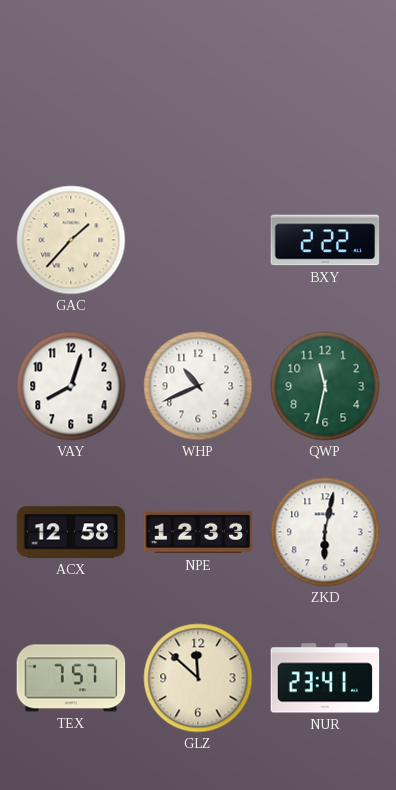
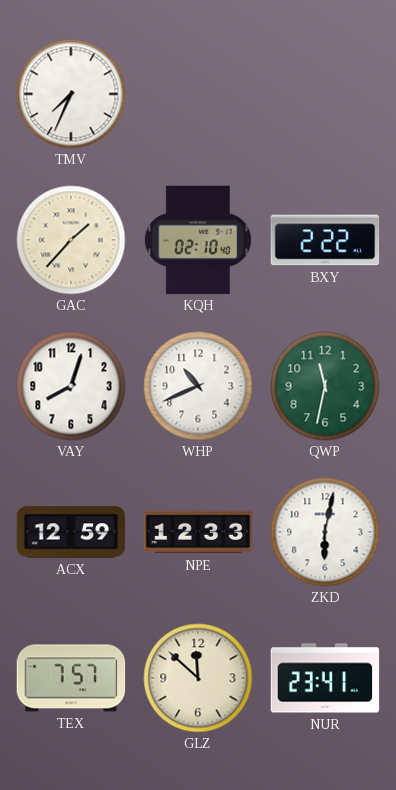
TMV: none -> 7:34
KQH: none -> 02:10
ACX: 12:58 -> 12:59
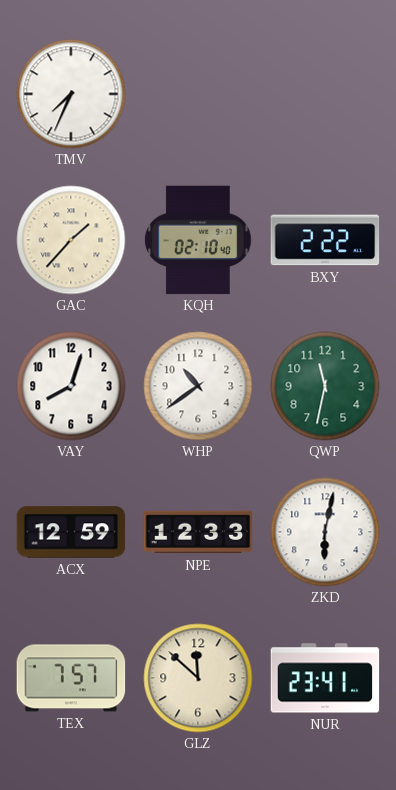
WHP: 10:41 -> 10:39
